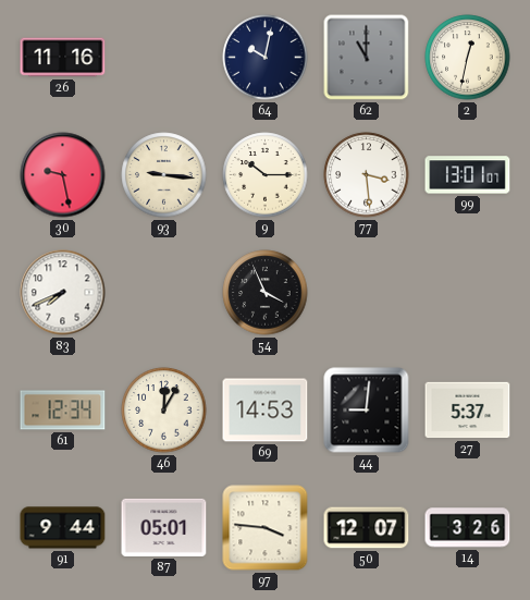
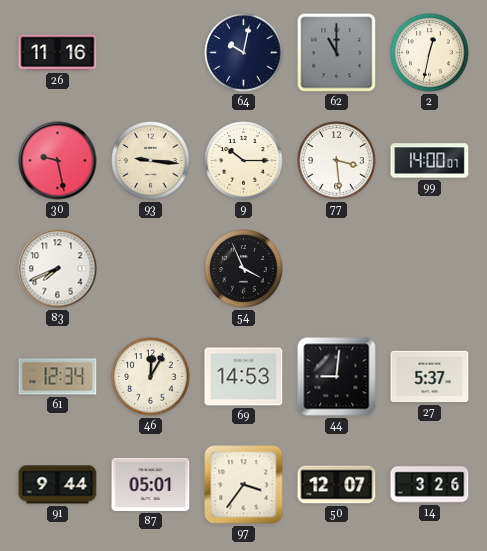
99: 13:01 -> 14:00
97: 3:46 -> 3:36
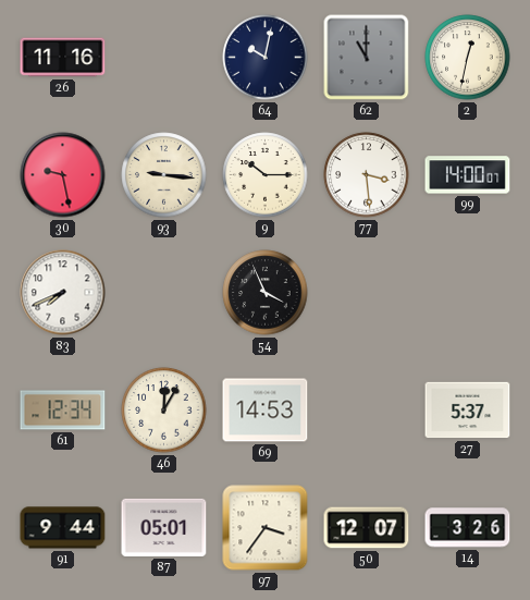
44: 9:01 -> none
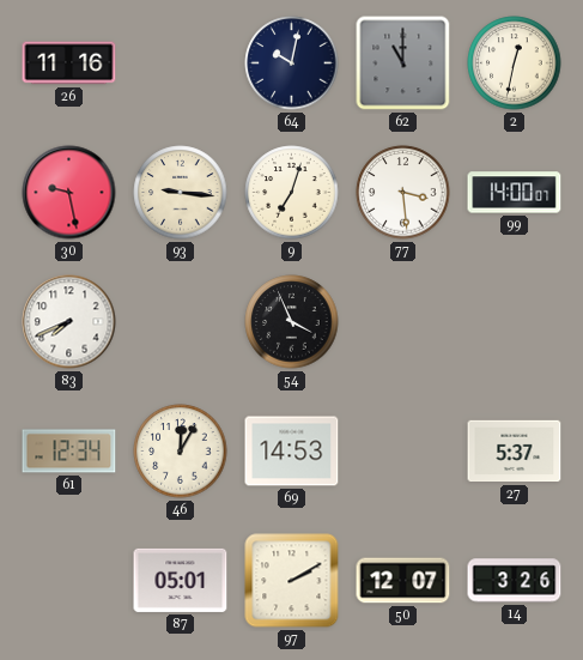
9: 10:15 -> 7:03
91: 9:44 -> none
97: 3:36 -> 2:10
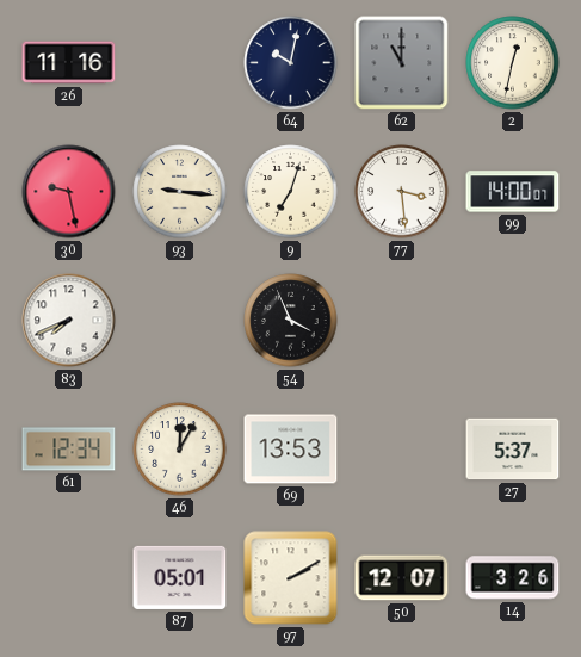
69: 14:53 -> 13:53
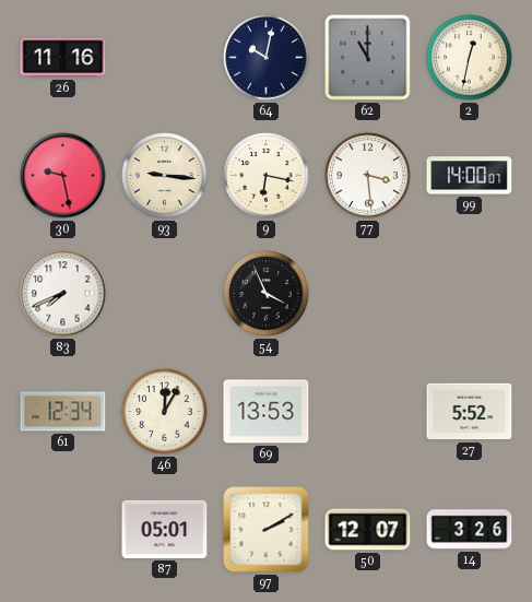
9: 7:03 -> 6:17
27: 5:37 -> 5:52
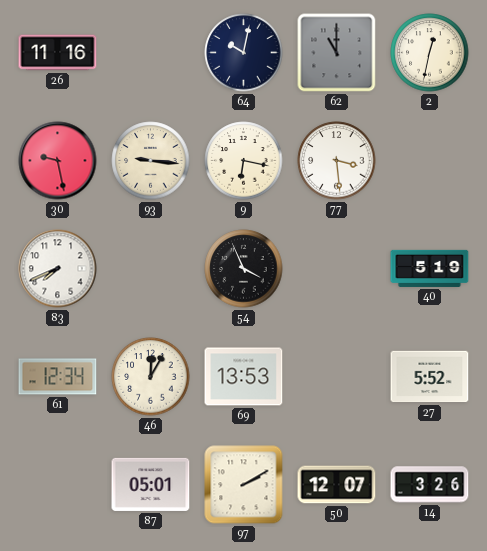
99: 14:00 -> none
40: none -> 5:19
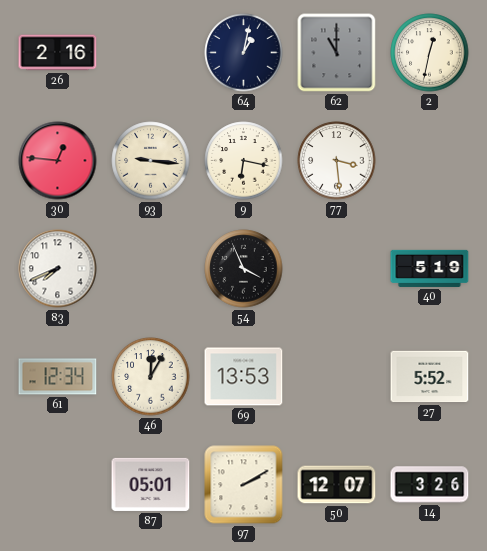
26: 11:16 -> 2:16
64: 10:02 -> 1:02
30: 9:28 -> 12:46
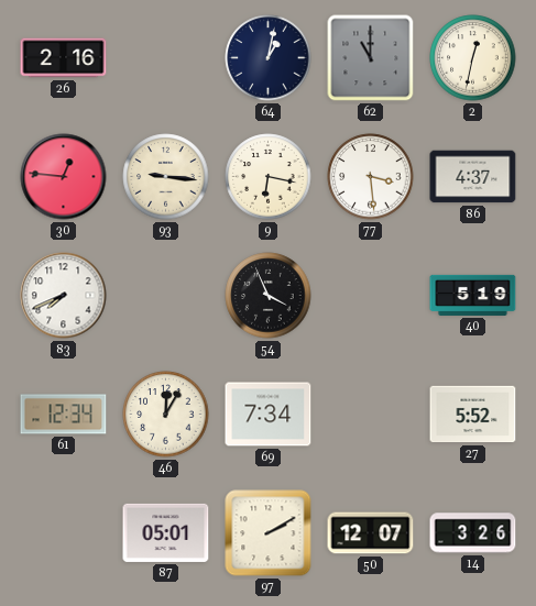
86: none -> 4:37
69: 13:53 -> 7:34
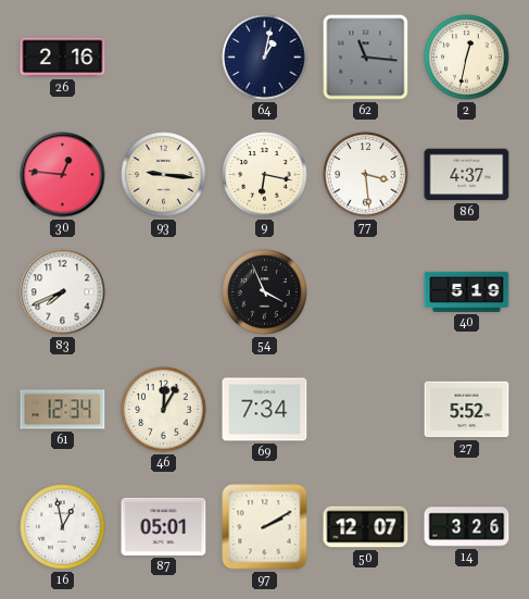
62: 11:00 -> 11:16
16: none -> 12:58
